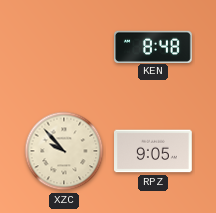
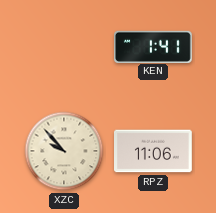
KEN: 8:48 -> 1:41
RPZ: 9:05 -> 11:06
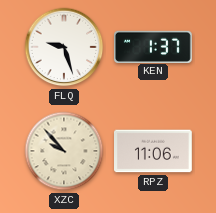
FLQ: none -> 9:27
KEN: 1:41 -> 1:37
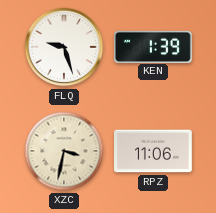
KEN: 1:37 -> 1:39
XZC: 9:53 -> 3:32
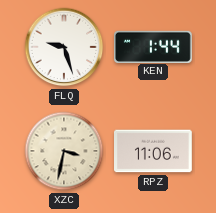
KEN: 1:39 -> 1:44
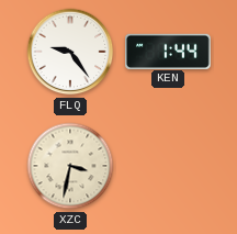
FLQ: 9:27 -> 9:24
RPZ: 11:06 -> none
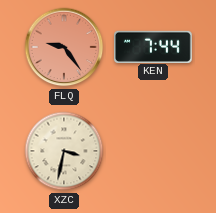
FLQ dial: white -> salmon
KEN: 1:44 -> 7:44
